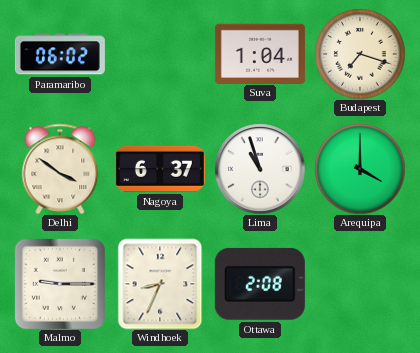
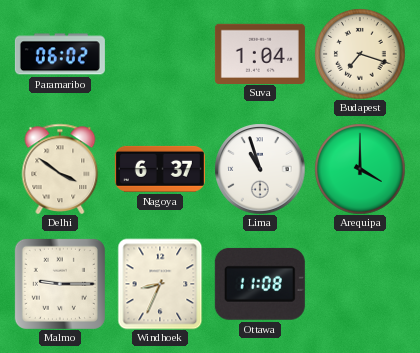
Ottawa: 2:08 -> 11:08
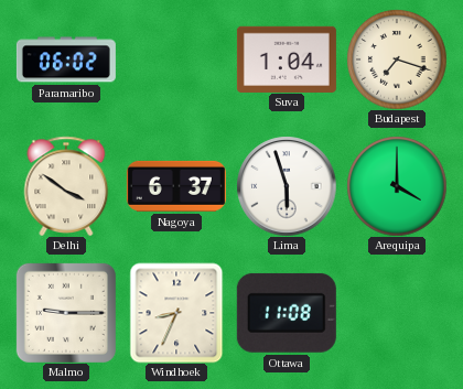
Lima: 10:57 -> 5:57
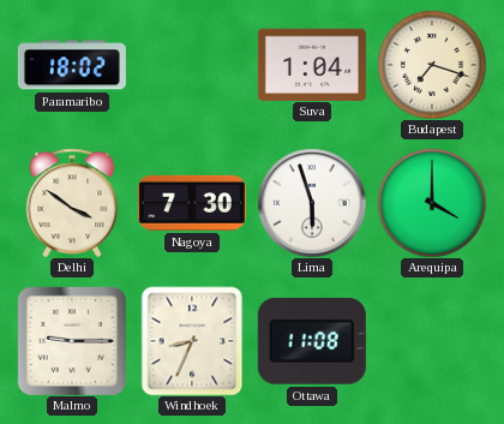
Paramaribo: 06:02 -> 18:02
Nagoya: 6:37 -> 7:30
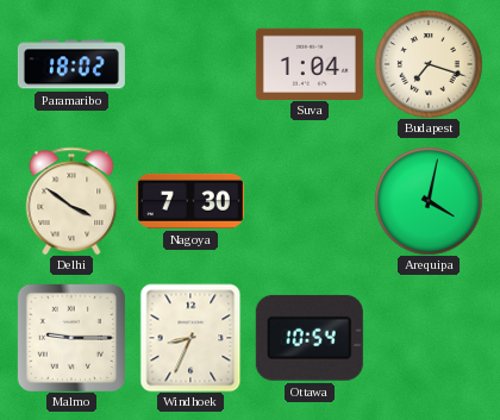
Lima: 5:57 -> none
Arequipa: 4:00 -> 4:02
Ottawa: 11:08 -> 10:54
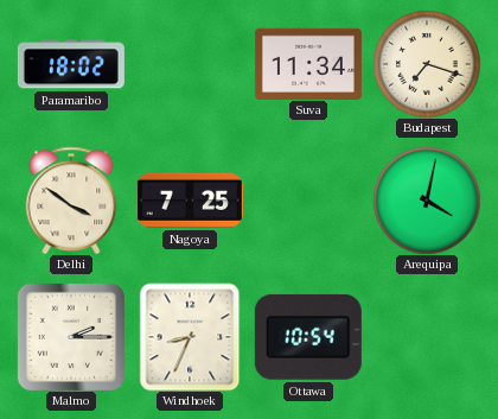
Suva: 1:04 -> 11:34
Nagoya: 7:30 -> 7:25
Malmo: 9:15 -> 2:15
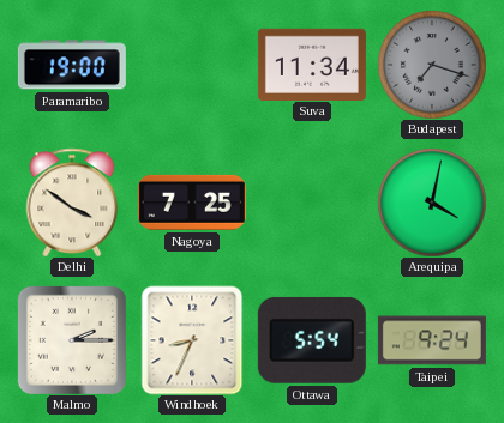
Paramaribo: 18:02 -> 19:00
Budapest dial: cream -> grey
Ottawa: 10:54 -> 5:54
Taipei: none -> 9:24
